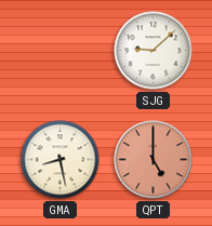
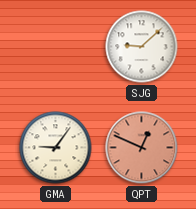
GMA: 8:28 -> 9:06
QPT: 5:00 -> 12:49
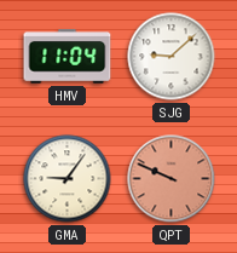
HMV: none -> 11:04
QPT: 12:49 -> 9:49
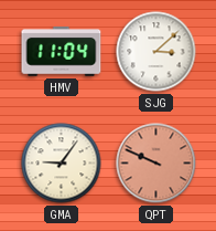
SJG: 9:08 -> 3:08
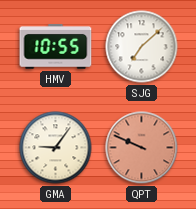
HMV: 11:04 -> 10:55
SJG: 3:08 -> 7:08
